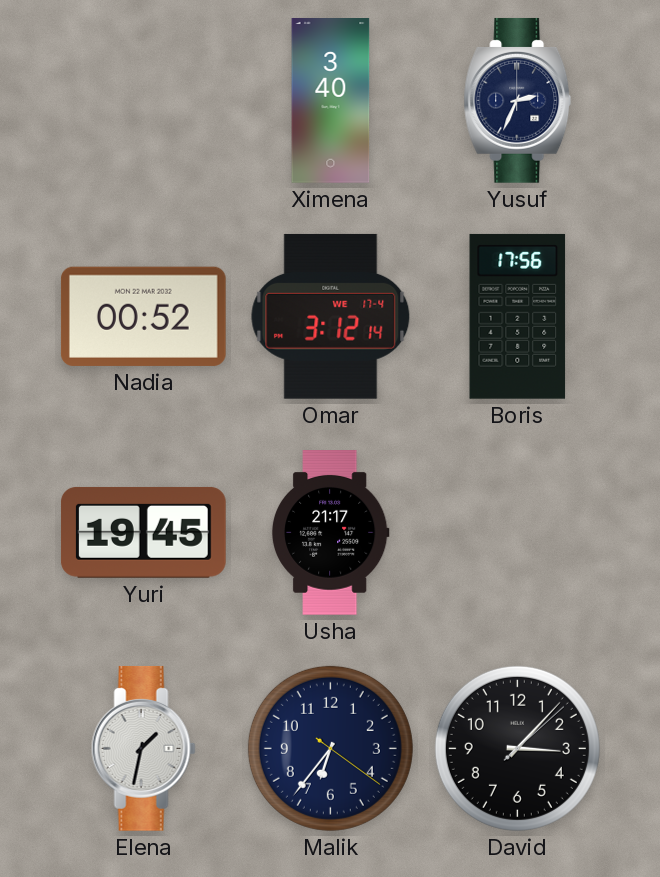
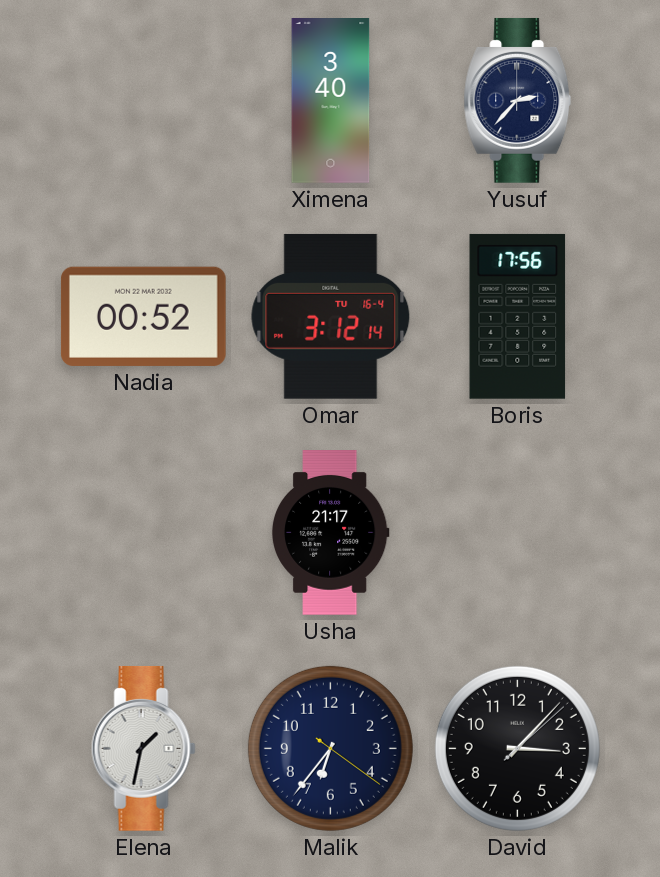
Yusuf: 2:34 -> 2:37
Omar date: WE 17-4 -> TU 16-4
Yuri: 19:45 -> none
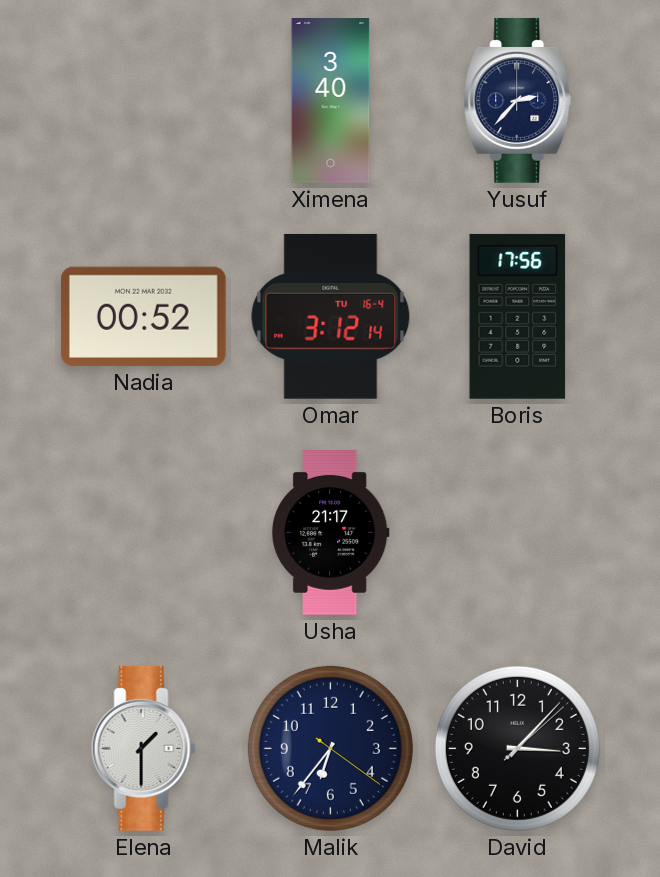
Elena: 1:32 -> 1:30
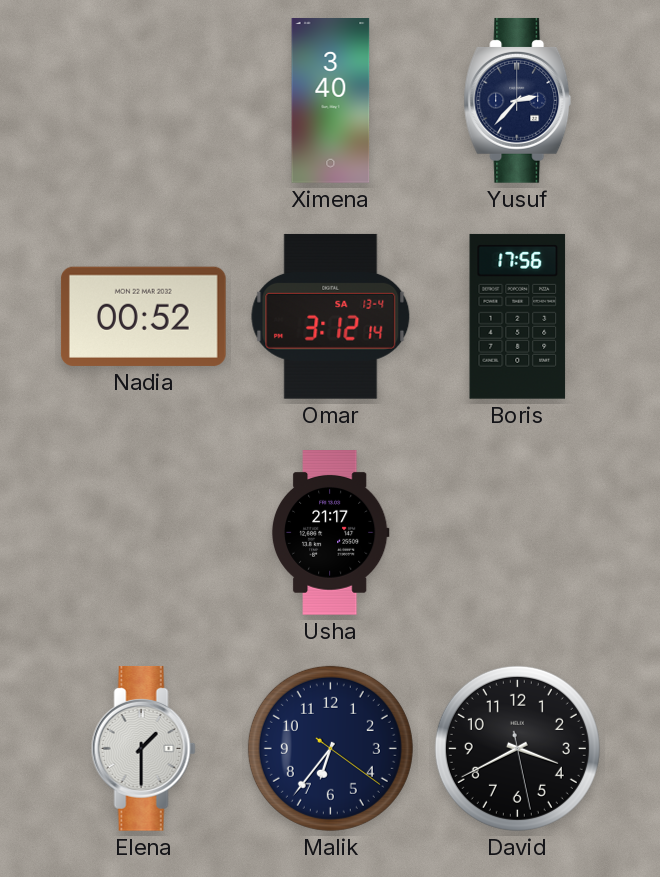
Omar date: TU 16-4 -> SA 13-4
David: 3:07 -> 3:40
